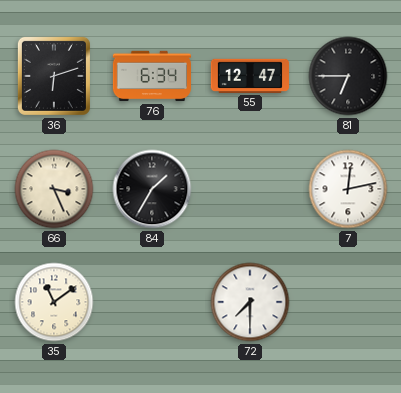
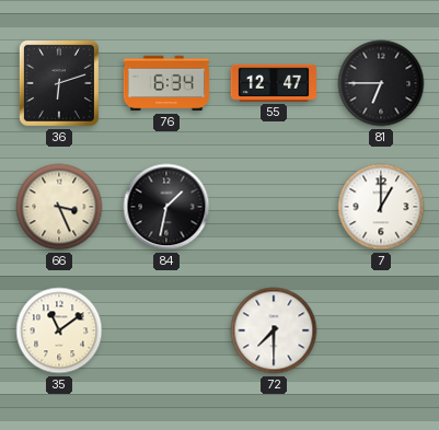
84: 1:35 -> 1:32
7: 12:13 -> 1:00
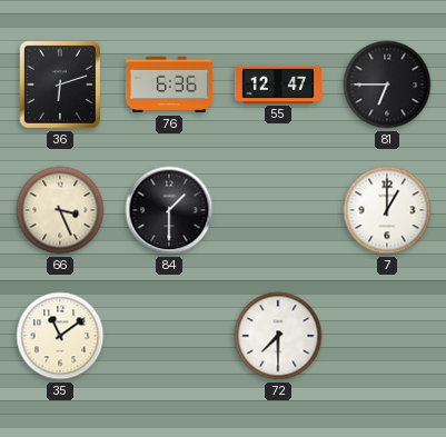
76: 6:34 -> 6:36
84: 1:32 -> 1:30
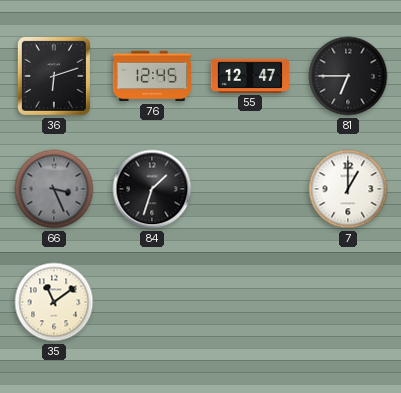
76: 6:36 -> 12:45
66 dial: cream -> grey
84: 1:30 -> 1:33
72: 7:30 -> none
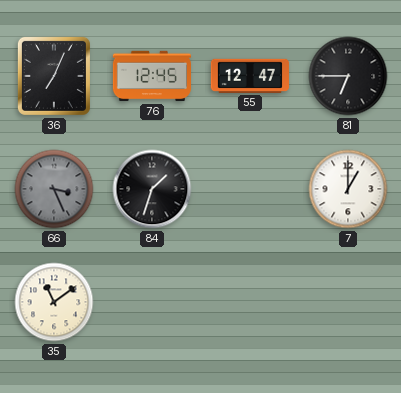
36: 6:12 -> 7:04
